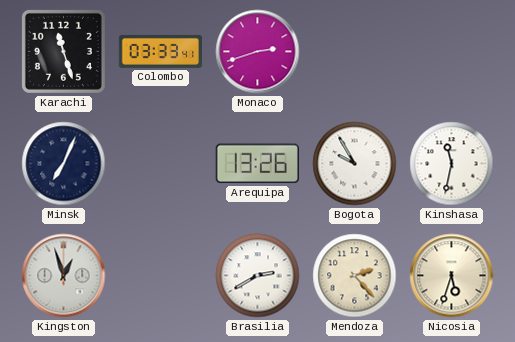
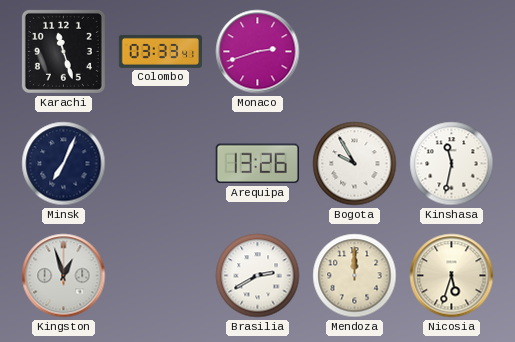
Mendoza: 2:23 -> 12:00
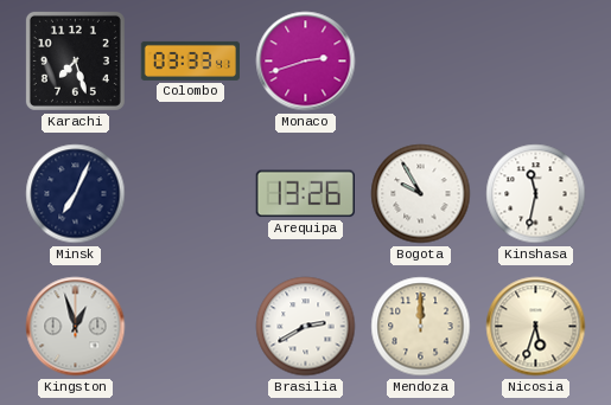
Karachi: 11:27 -> 7:27
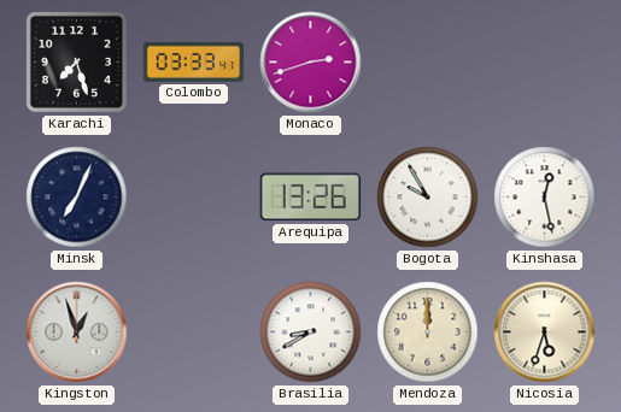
Kinshasa: 11:32 -> 12:28
Brasilia: 2:40 -> 8:40
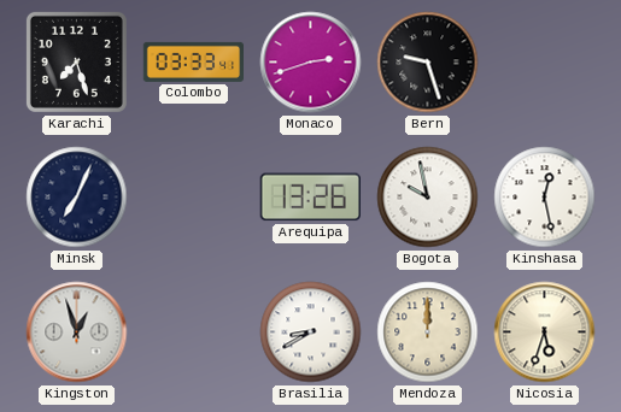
Bern: none -> 9:27
Bogota: 9:55 -> 9:58
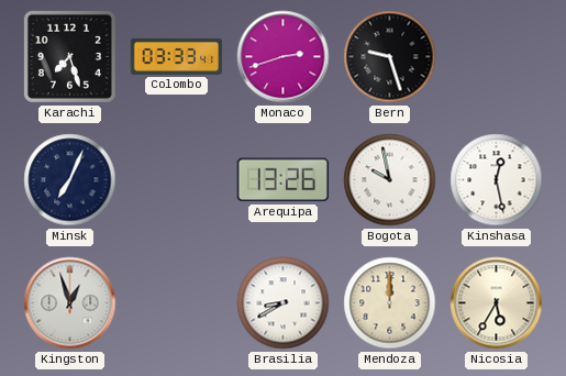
Nicosia: 5:33 -> 5:35
